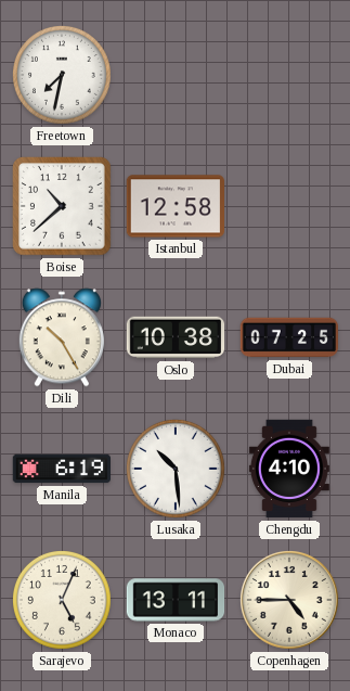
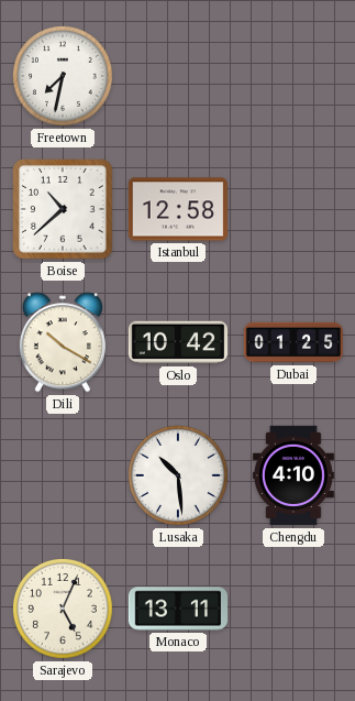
Dili: 10:25 -> 10:20
Oslo: 10:38 -> 10:42
Dubai: 07:25 -> 01:25
Manila: 6:19 -> none
Copenhagen: 4:45 -> none
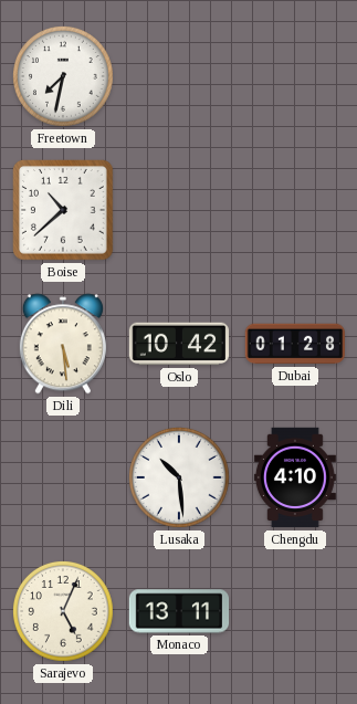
Istanbul: 12:58 -> none
Dili: 10:20 -> 5:29
Dubai: 01:25 -> 01:28
